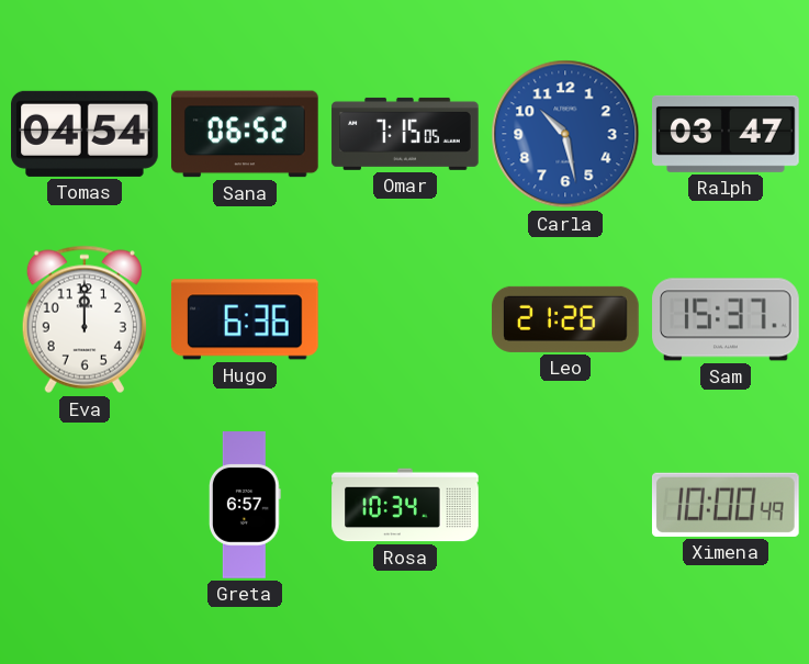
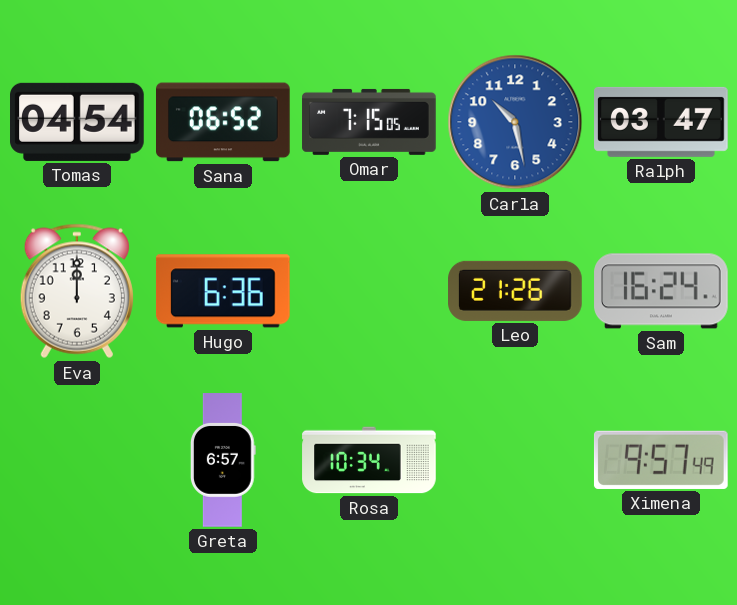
Sam: 15:37 -> 16:24
Ximena: 10:00 -> 9:57
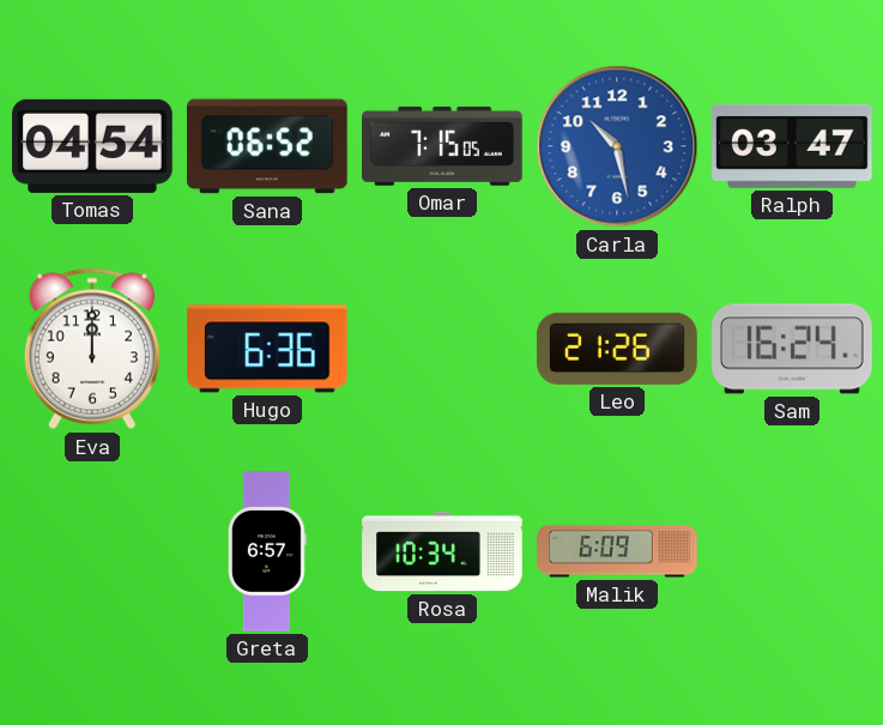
Malik: none -> 6:09
Ximena: 9:57 -> none
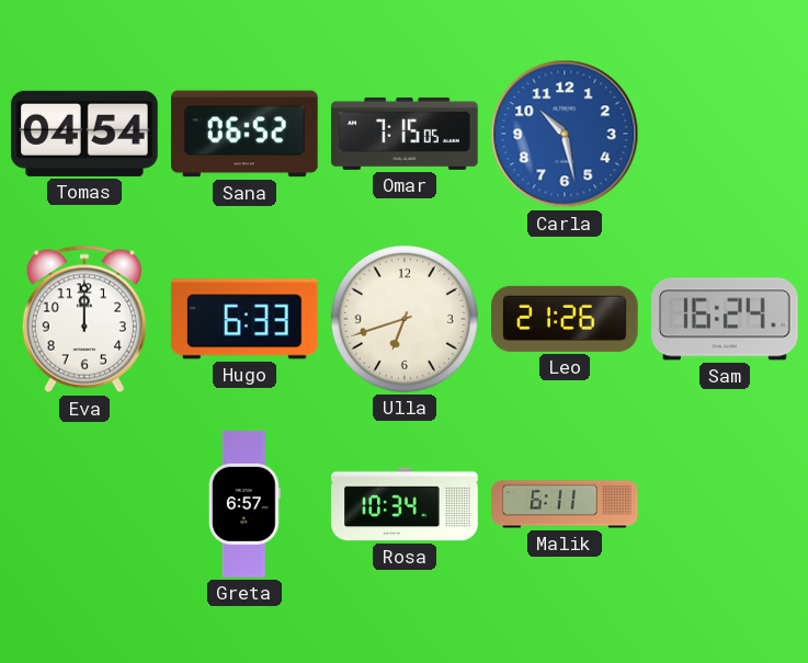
Ralph: 03:47 -> none
Hugo: 6:36 -> 6:33
Ulla: none -> 6:42
Malik: 6:09 -> 6:11
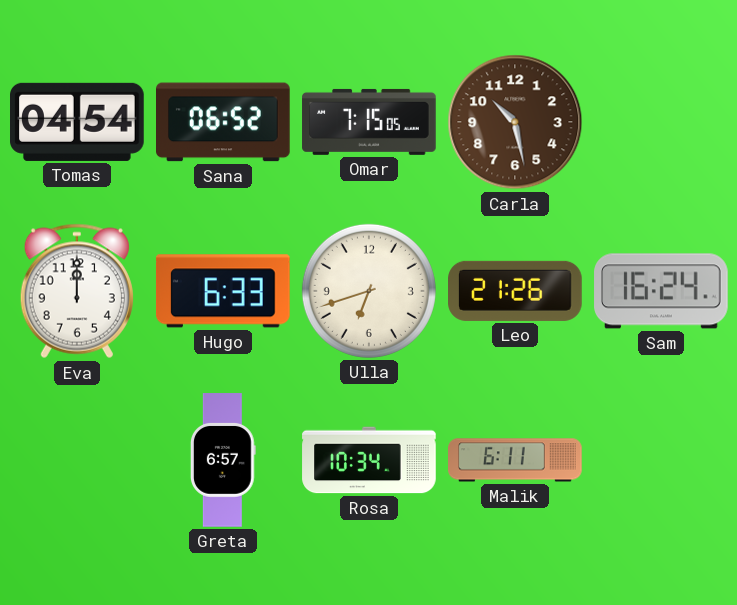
Carla dial: blue -> brown
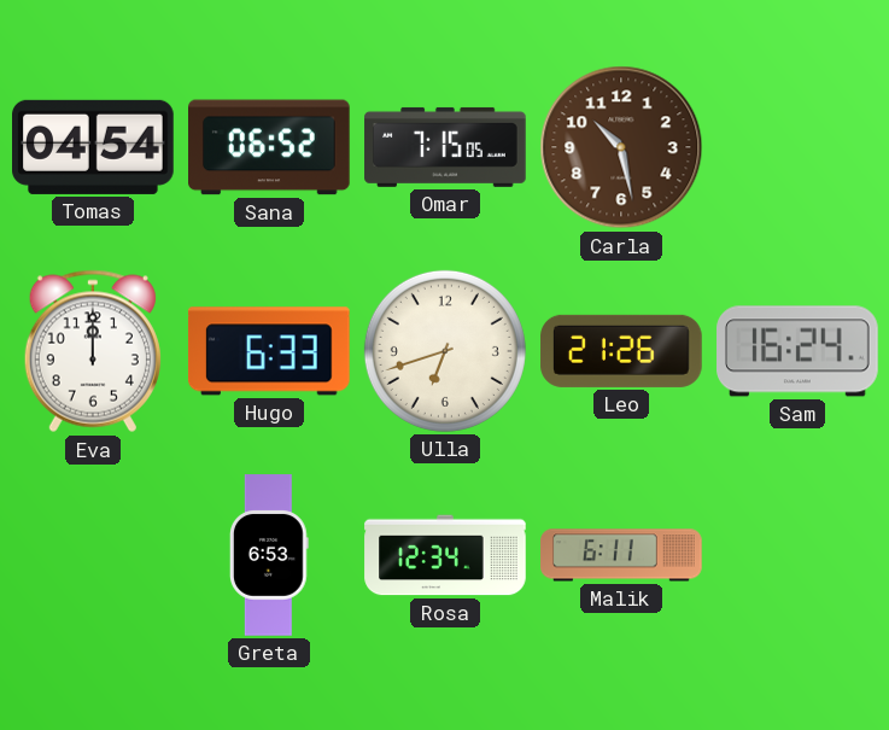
Greta: 6:57 -> 6:53
Rosa: 10:34 -> 12:34
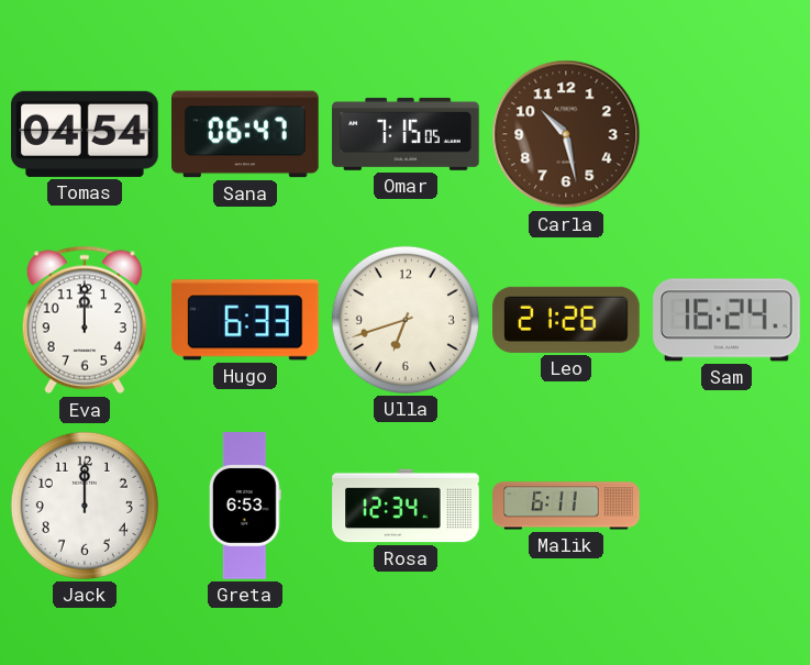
Sana: 06:52 -> 06:47
Jack: none -> 12:00
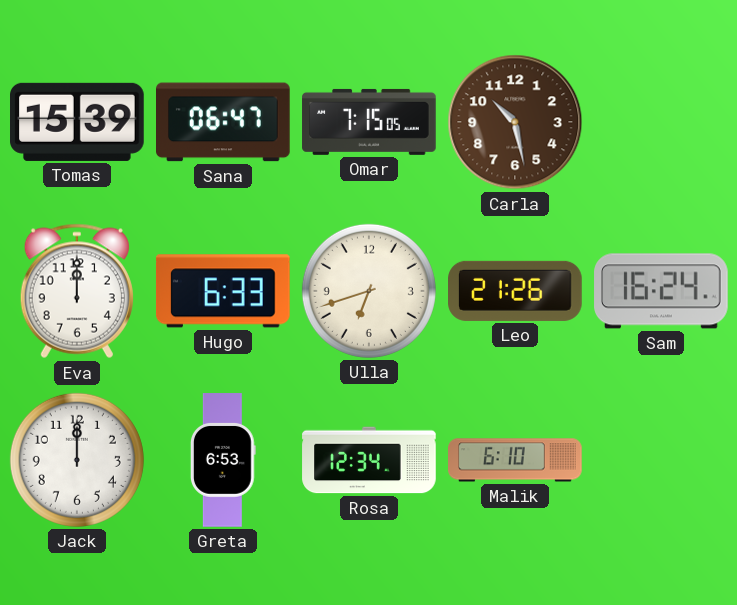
Tomas: 04:54 -> 15:39
Malik: 6:11 -> 6:10
